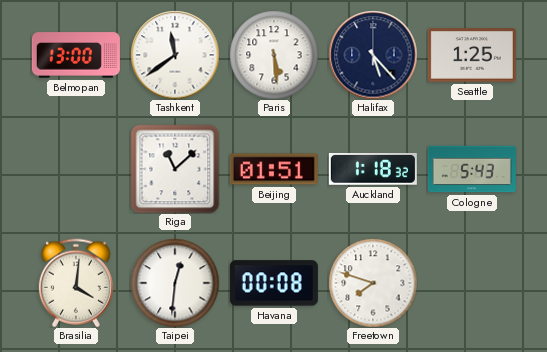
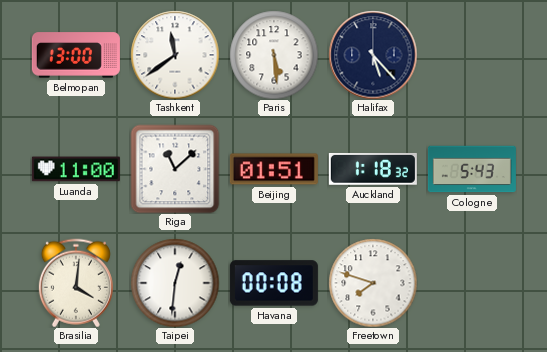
Seattle: 1:25 -> none
Luanda: none -> 11:00
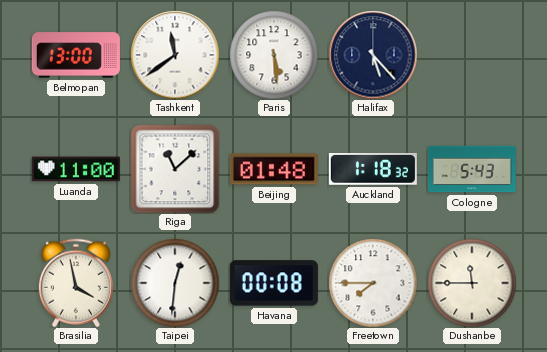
Beijing: 01:51 -> 01:48
Brasilia: 4:01 -> 3:58
Freetown: 7:48 -> 7:45
Dushanbe: none -> 11:45
